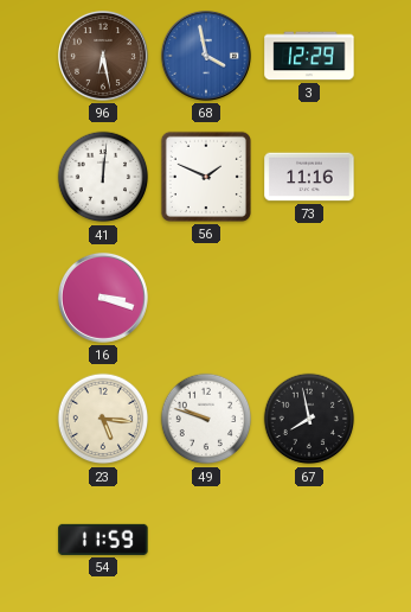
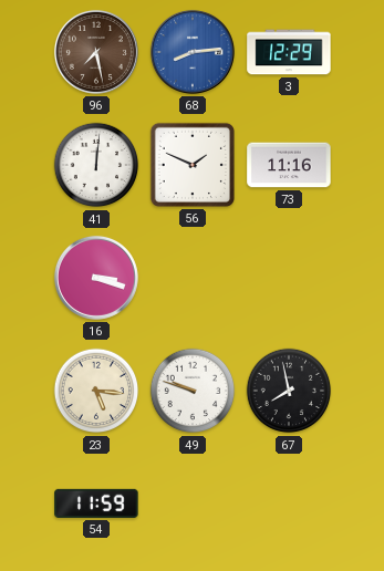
96: 6:28 -> 7:28
68: 3:58 -> 8:14
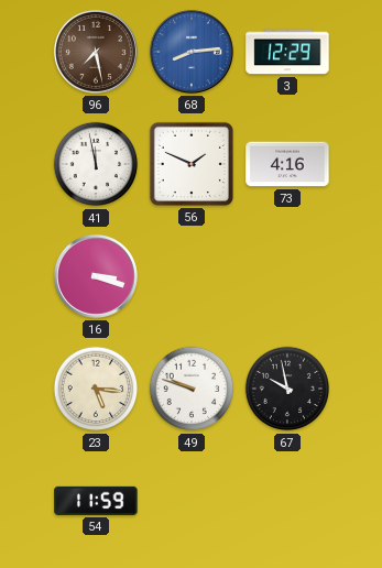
41: 12:01 -> 11:58
73: 11:16 -> 4:16
67: 7:58 -> 9:58
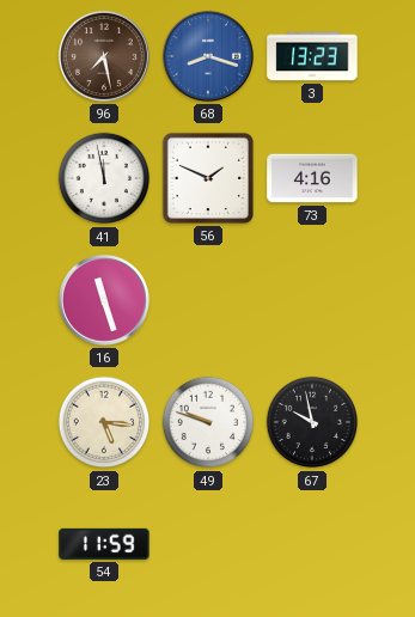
68: 8:14 -> 8:18
3: 12:29 -> 13:23
16: 3:18 -> 11:27
